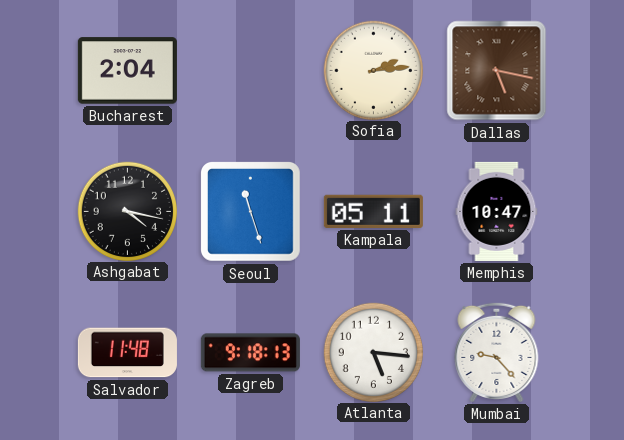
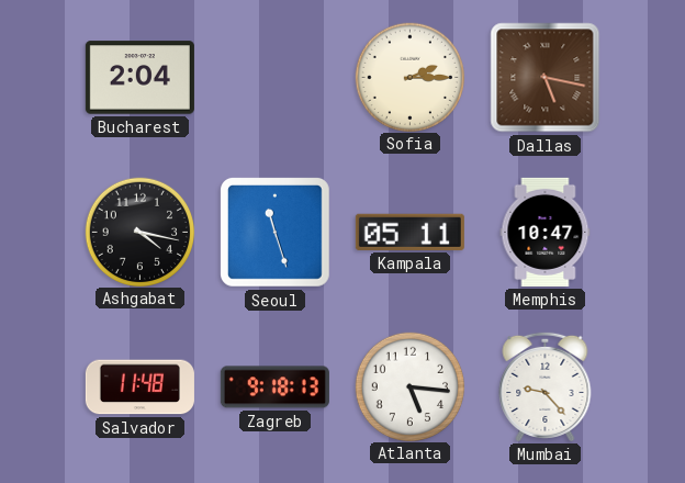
Sofia: 2:14 -> 2:15
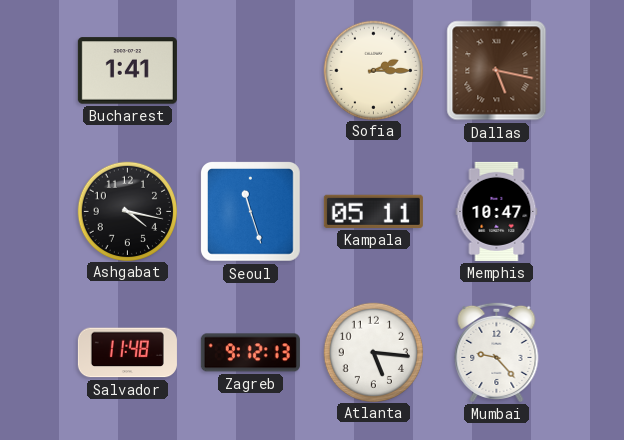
Bucharest: 2:04 -> 1:41
Zagreb: 9:18 -> 9:12
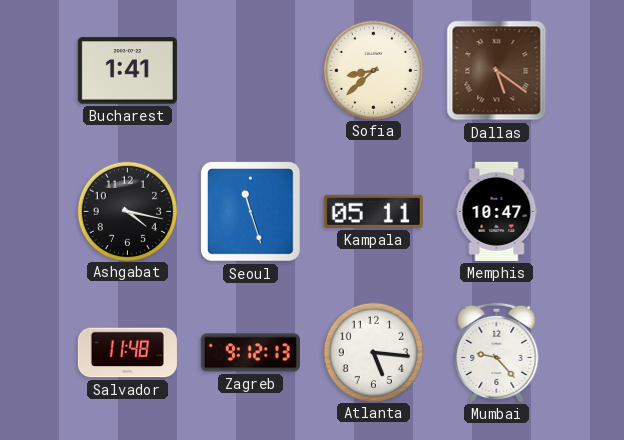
Sofia: 2:15 -> 8:38
Dallas: 5:17 -> 5:21
